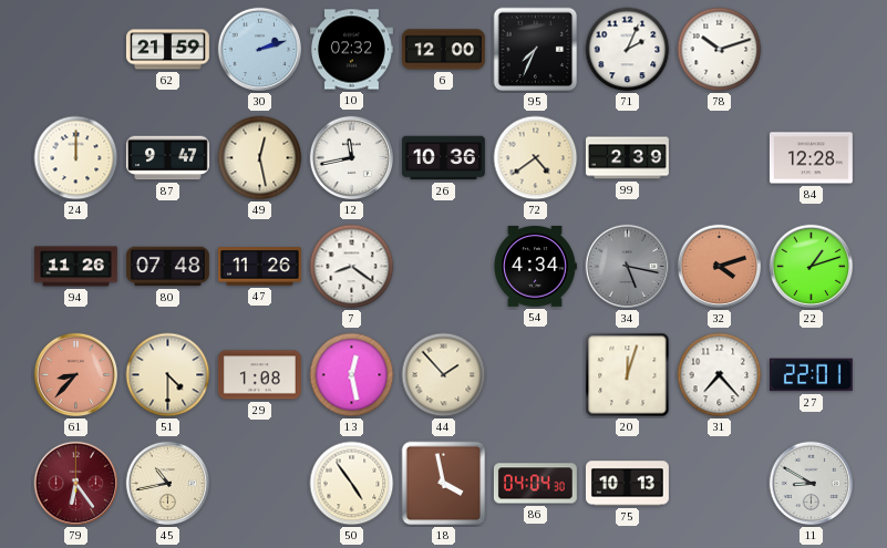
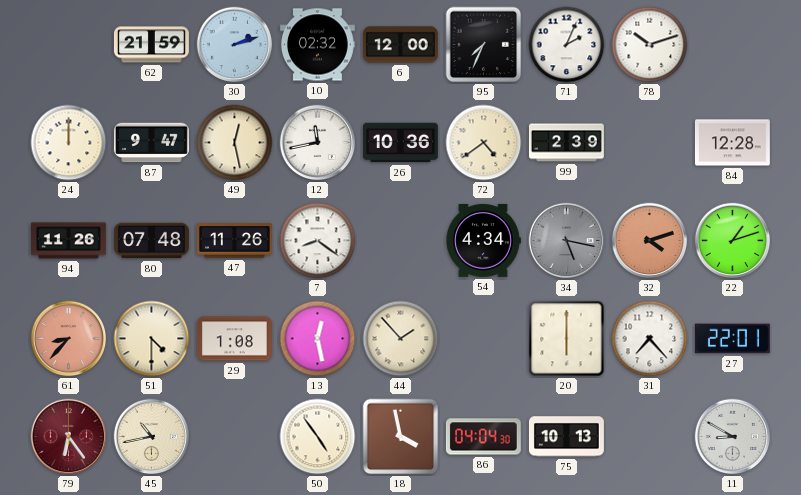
20: 12:03 -> 6:00
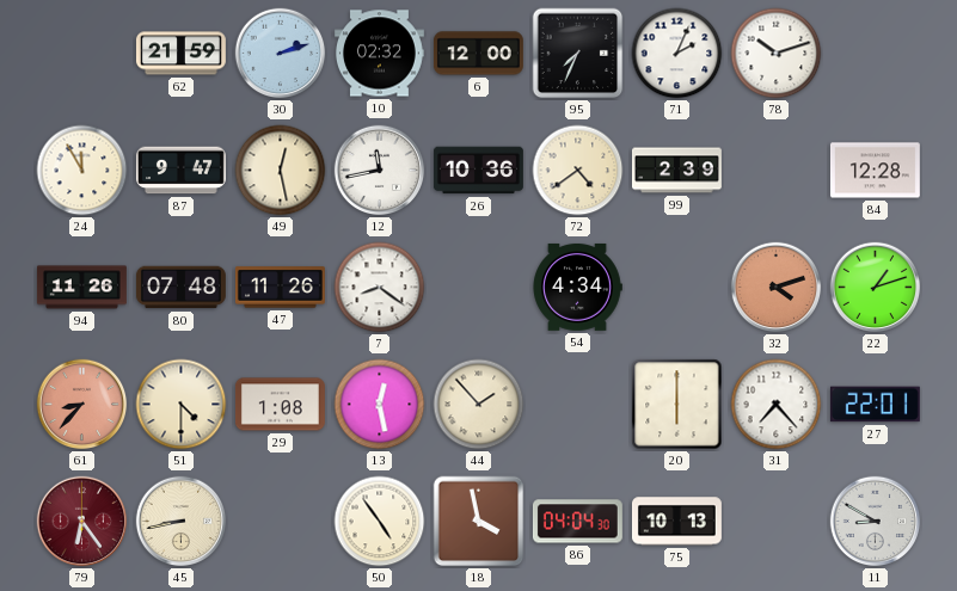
24: 12:00 -> 11:55
34: 5:17 -> none
45: 10:43 -> 8:43
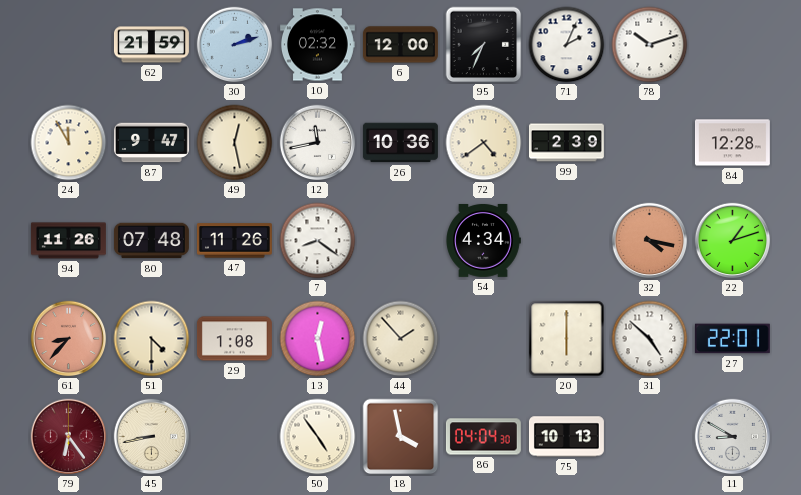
32: 4:12 -> 4:17
31: 7:23 -> 4:52
